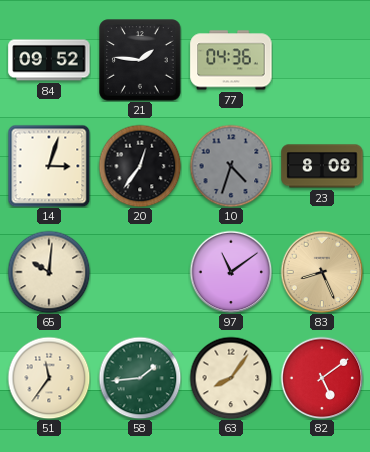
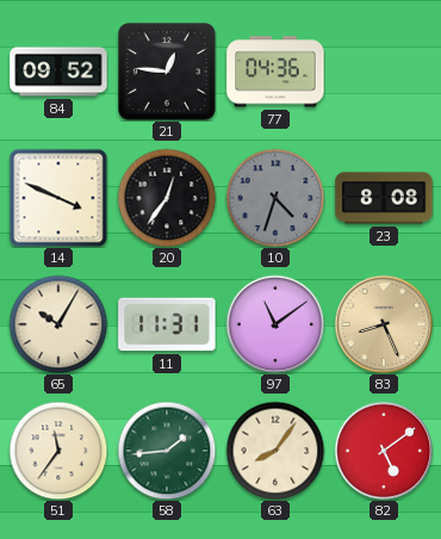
21: 1:46 -> 12:46
14: 3:03 -> 3:49
65: 10:01 -> 10:05
11: none -> 11:31
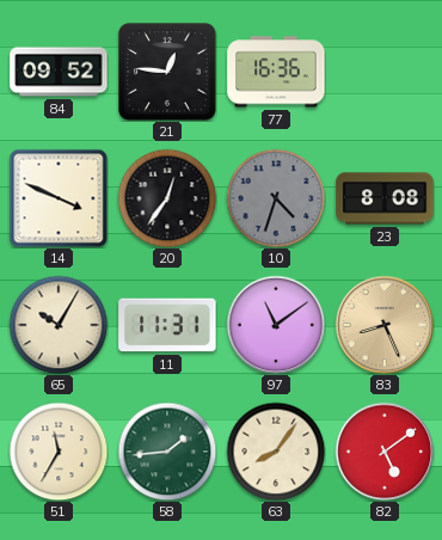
77: 04:36 -> 16:36
51: 11:36 -> 11:35
